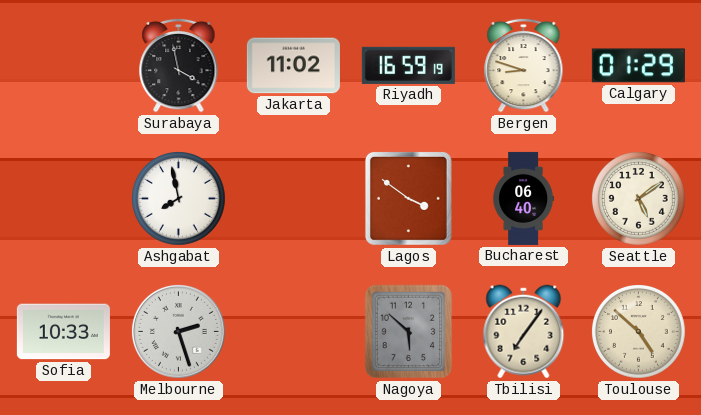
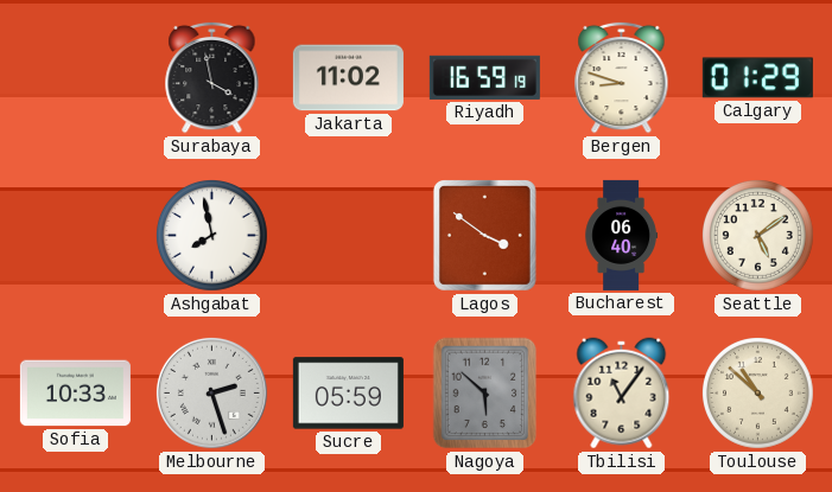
Sucre: none -> 05:59
Tbilisi: 7:06 -> 11:06
Toulouse: 4:52 -> 10:52
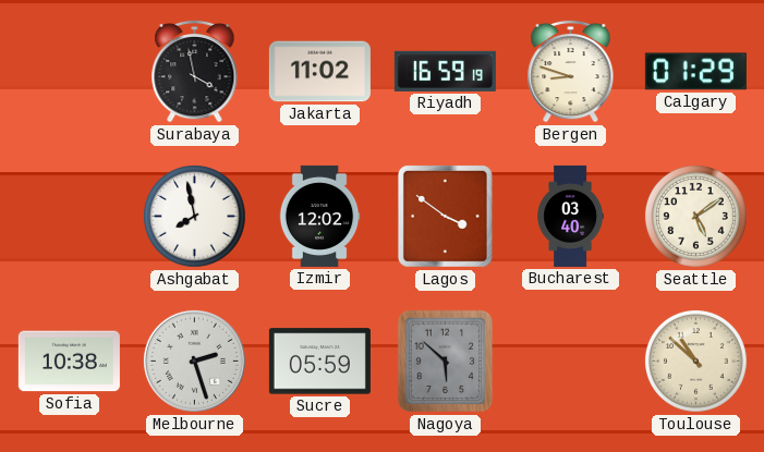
Izmir: none -> 12:02
Bucharest: 06:40 -> 03:40
Sofia: 10:33 -> 10:38
Tbilisi: 11:06 -> none
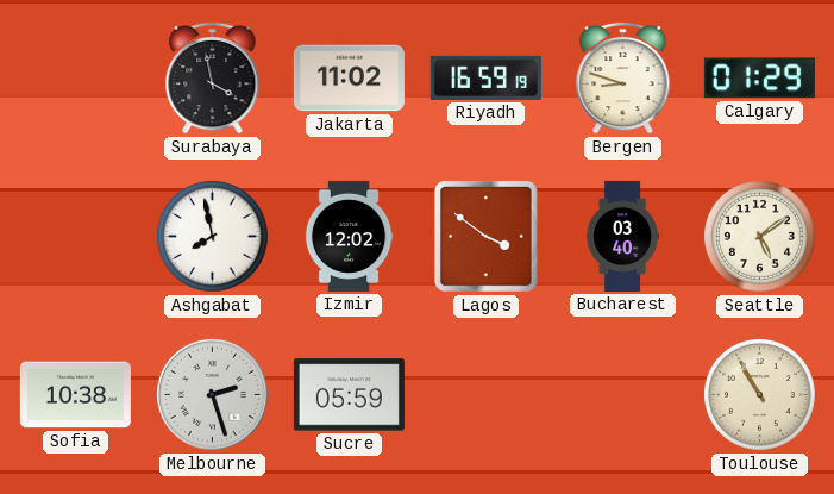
Nagoya: 5:52 -> none
Toulouse: 10:52 -> 10:55
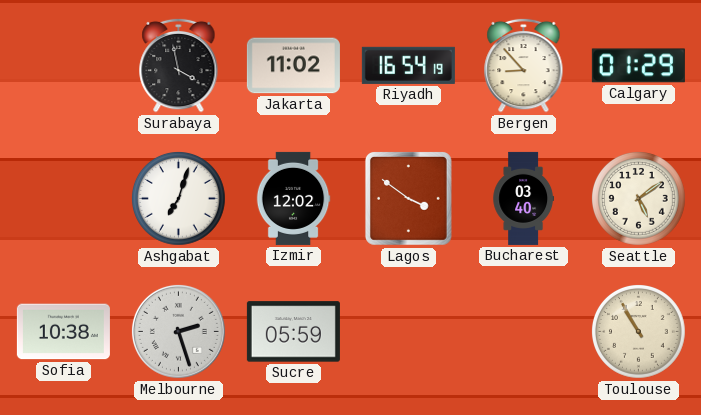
Riyadh: 16:59 -> 16:54
Bergen: 8:48 -> 8:53
Ashgabat: 7:58 -> 7:03
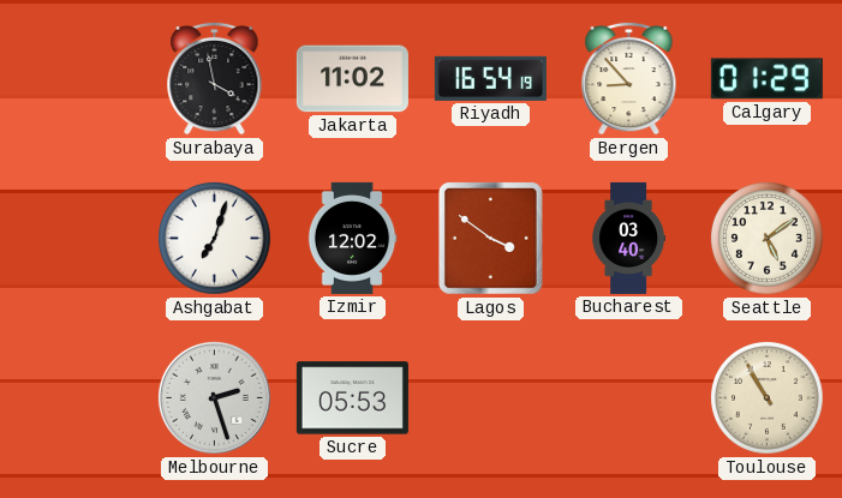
Sofia: 10:38 -> none
Sucre: 05:59 -> 05:53
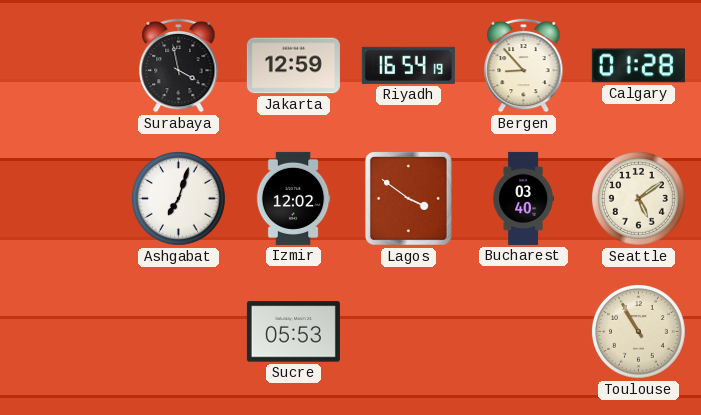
Jakarta: 11:02 -> 12:59
Calgary: 01:29 -> 01:28
Melbourne: 2:27 -> none
